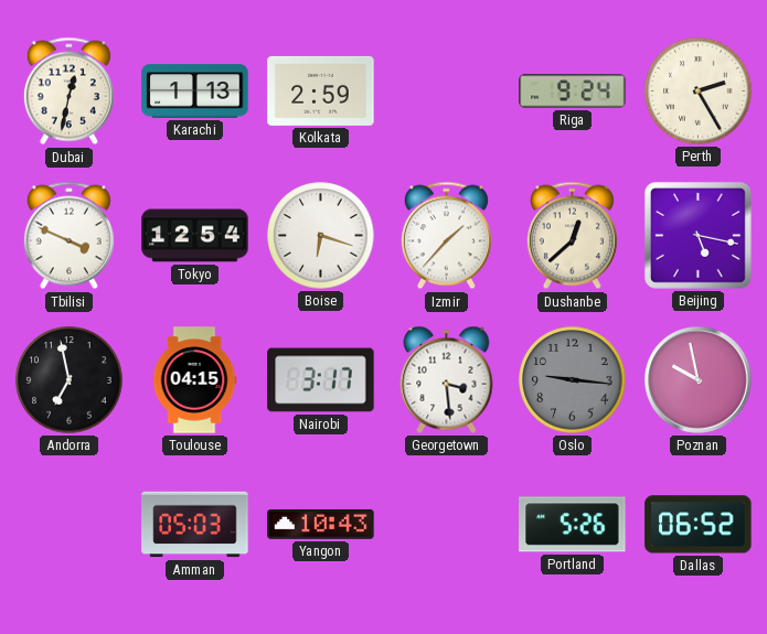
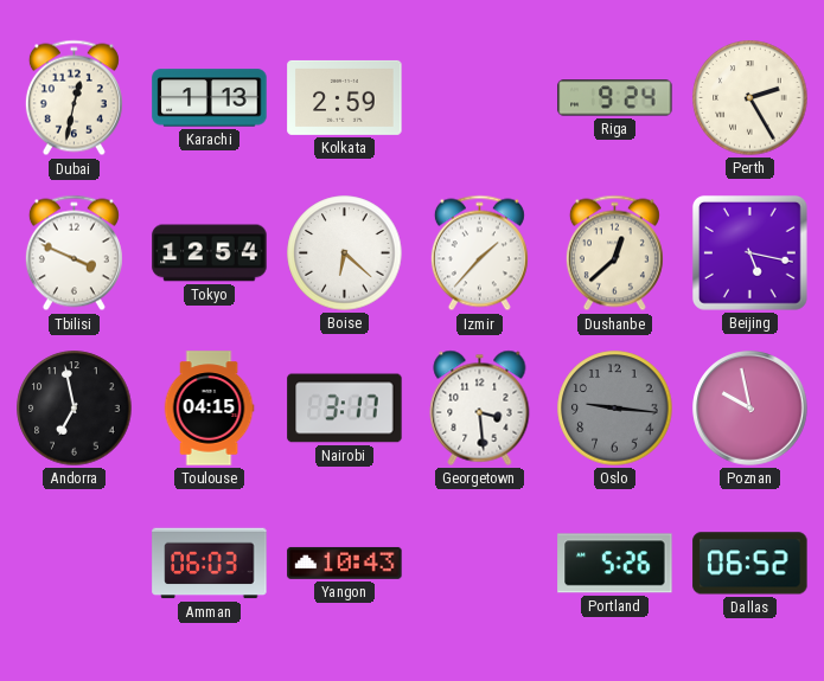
Boise: 6:18 -> 6:22
Amman: 05:03 -> 06:03
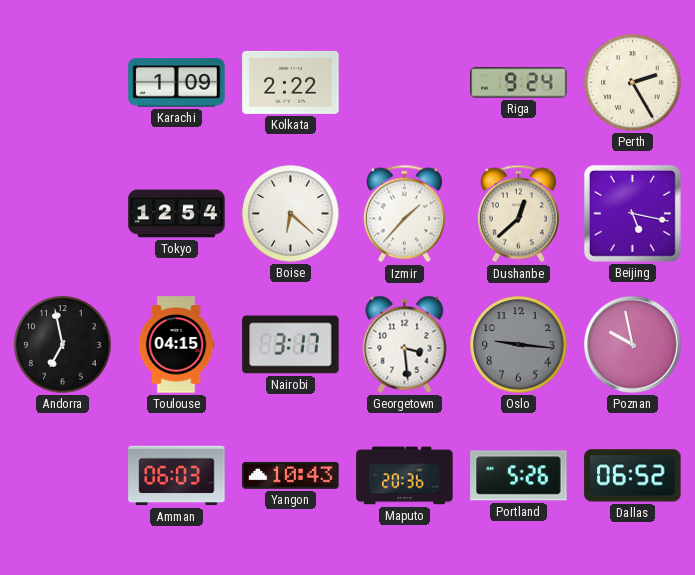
Dubai: 12:32 -> none
Karachi: 1:13 -> 1:09
Kolkata: 2:59 -> 2:22
Tbilisi: 3:49 -> none
Maputo: none -> 20:36
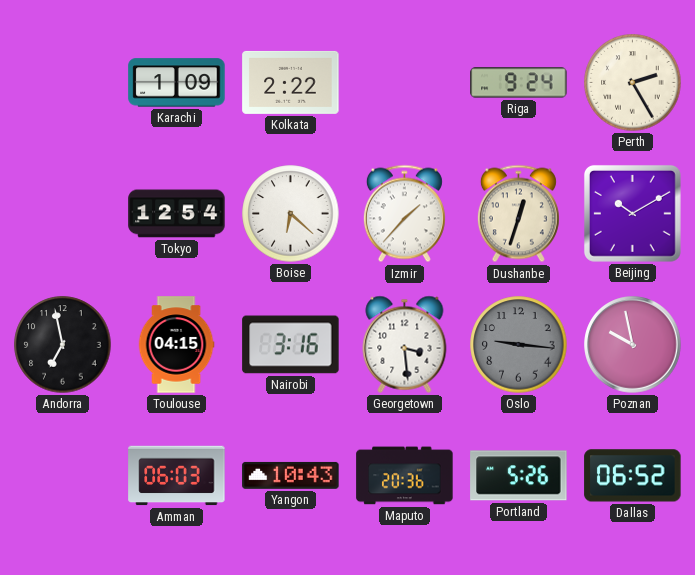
Dushanbe: 12:38 -> 12:33
Beijing: 5:17 -> 10:10
Nairobi: 3:17 -> 3:16
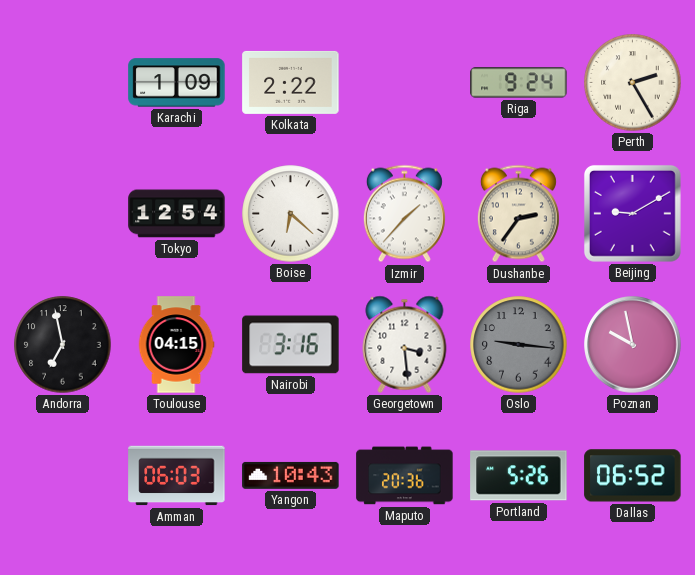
Dushanbe: 12:33 -> 2:36
Beijing: 10:10 -> 9:10
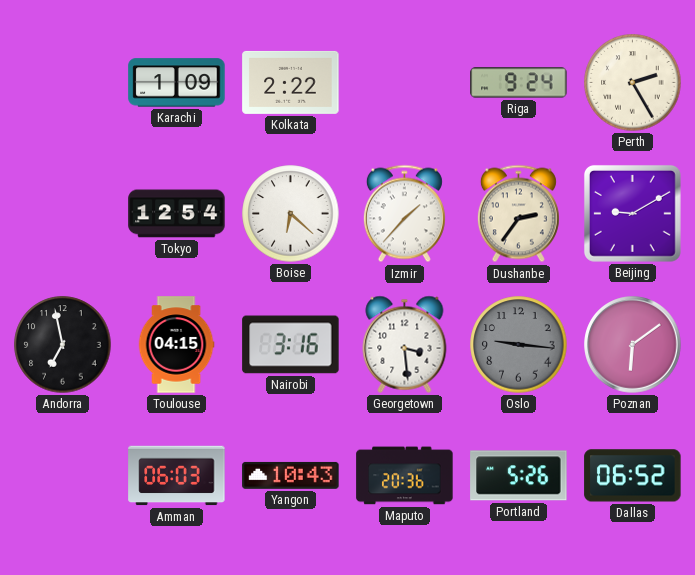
Poznan: 9:58 -> 6:09
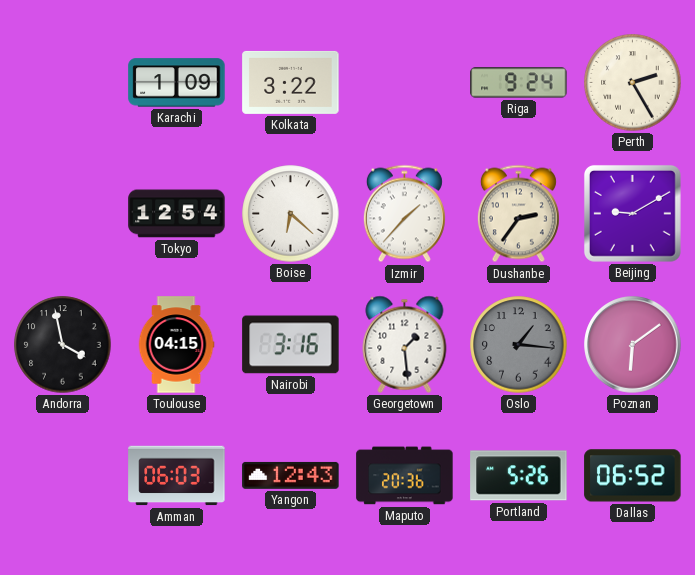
Kolkata: 2:22 -> 3:22
Andorra: 6:58 -> 3:58
Georgetown: 3:29 -> 1:29
Oslo: 9:16 -> 1:16
Yangon: 10:43 -> 12:43
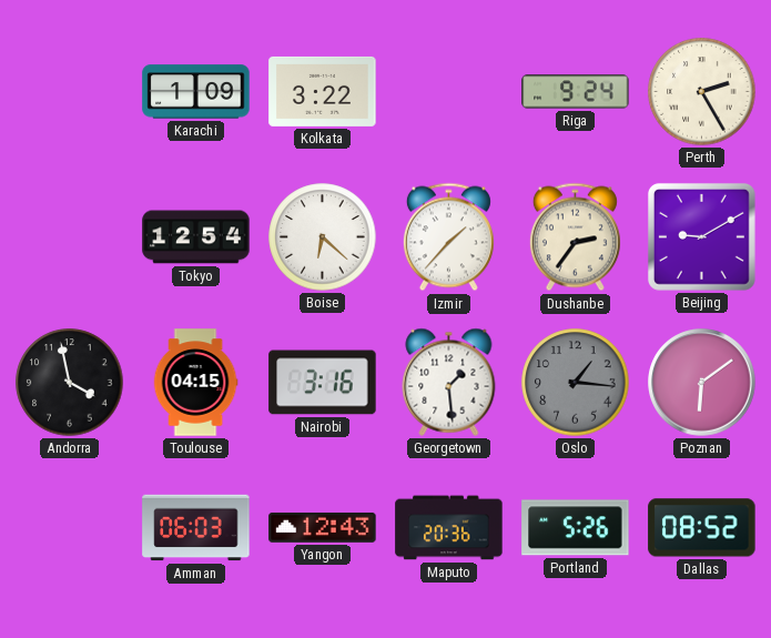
Dallas: 06:52 -> 08:52
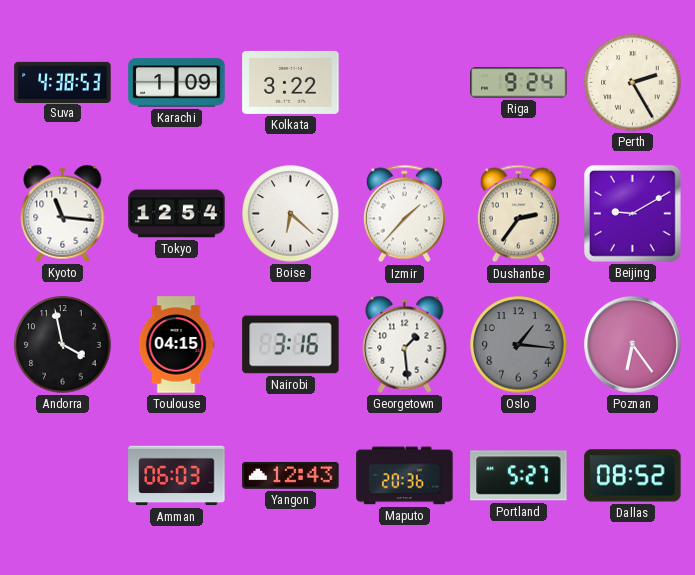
Suva: none -> 4:38
Kyoto: none -> 11:16
Poznan: 6:09 -> 6:24
Portland: 5:26 -> 5:27
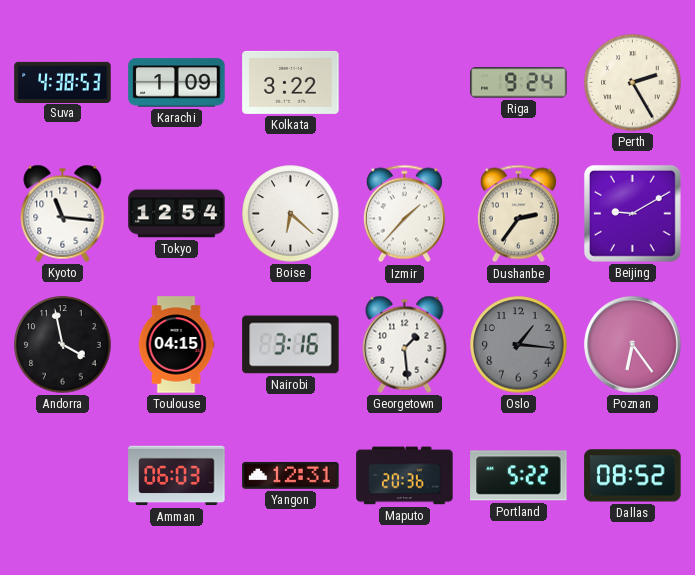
Yangon: 12:43 -> 12:31
Portland: 5:27 -> 5:22
